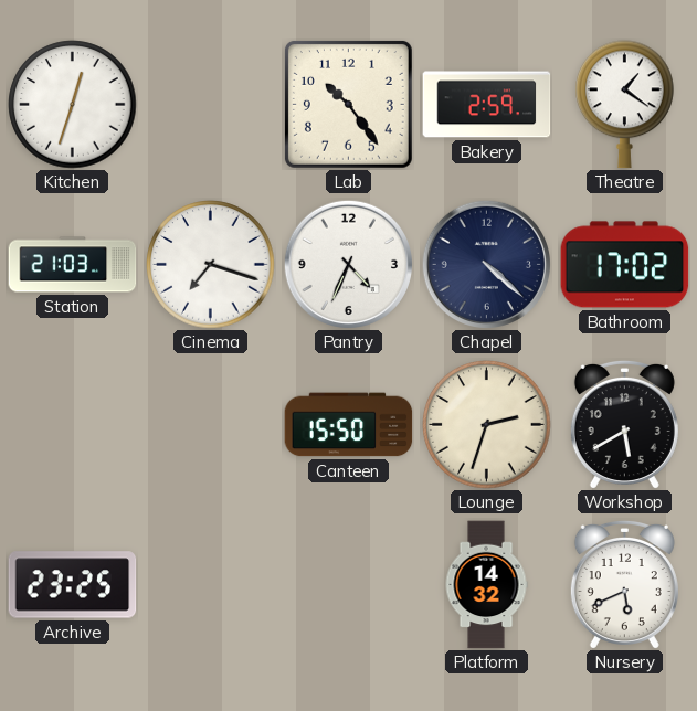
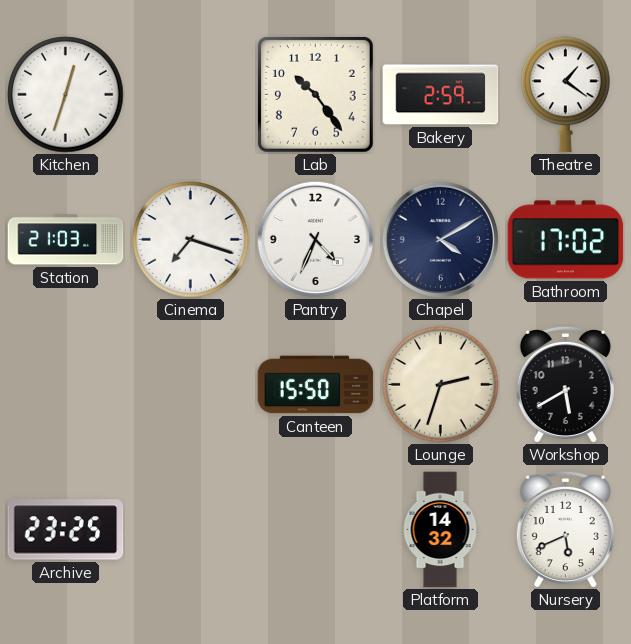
Chapel: 4:22 -> 4:10
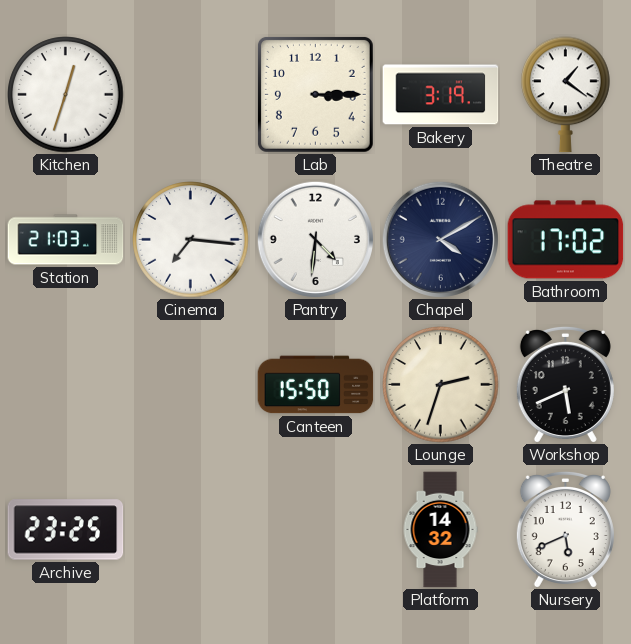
Lab: 10:24 -> 3:15
Bakery: 2:59 -> 3:19
Cinema: 7:18 -> 7:16
Pantry: 4:34 -> 4:31
Workshop: 5:40 -> 5:41
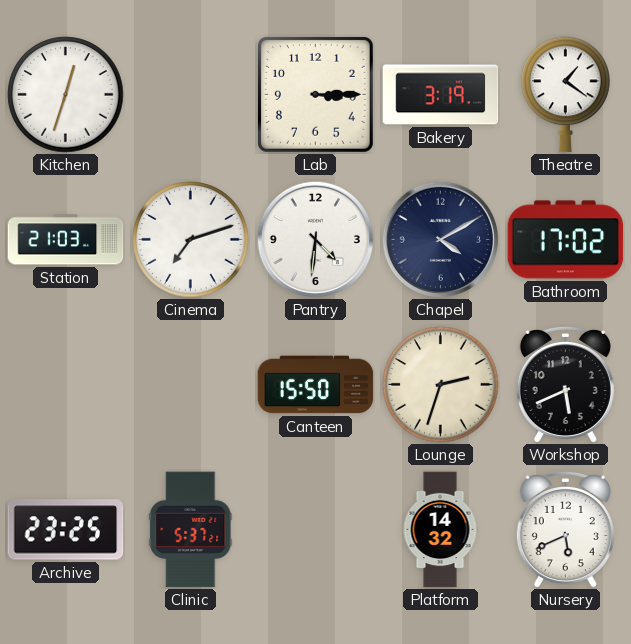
Cinema: 7:16 -> 7:12
Clinic: none -> 5:37
